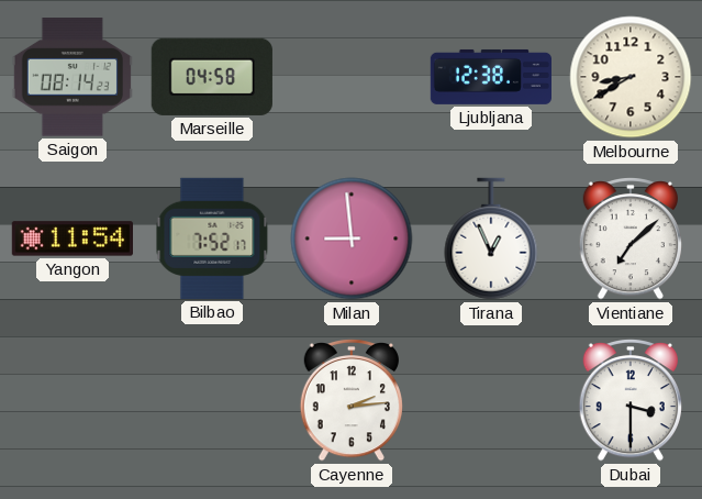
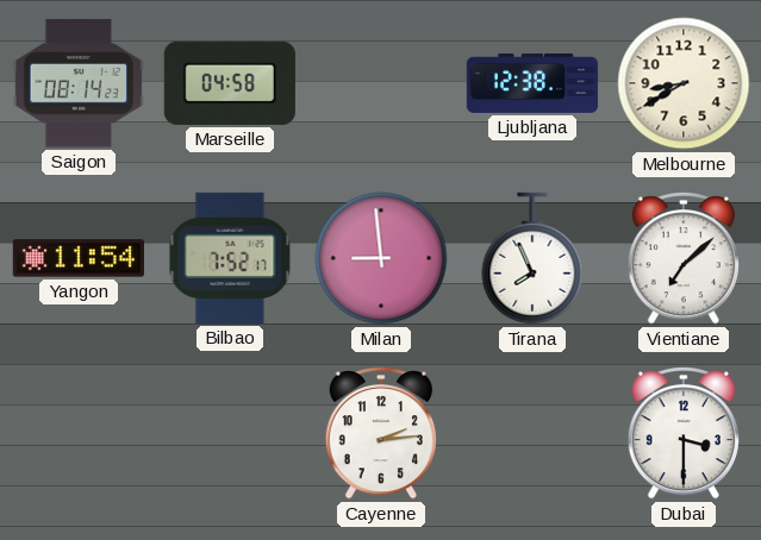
Tirana: 12:56 -> 7:56
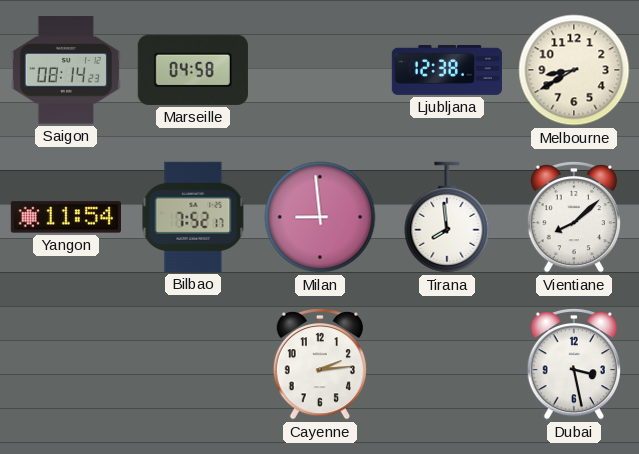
Tirana: 7:56 -> 7:59
Vientiane: 7:08 -> 8:08
Dubai: 3:30 -> 3:28
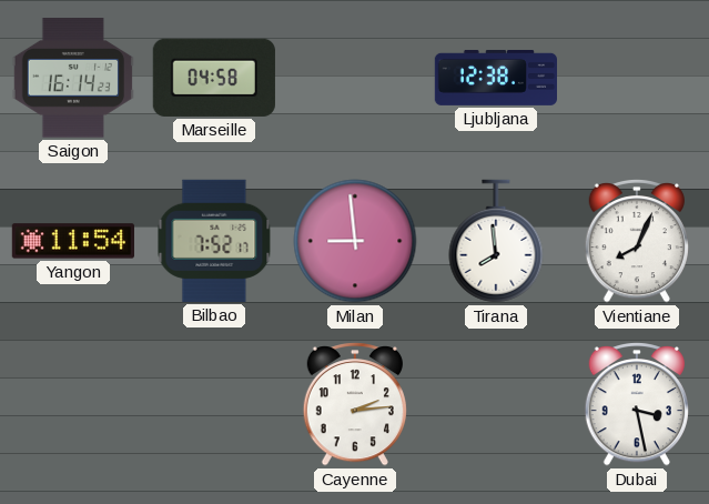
Saigon: 08:14 -> 16:14
Melbourne: 8:40 -> none
Vientiane: 8:08 -> 8:04
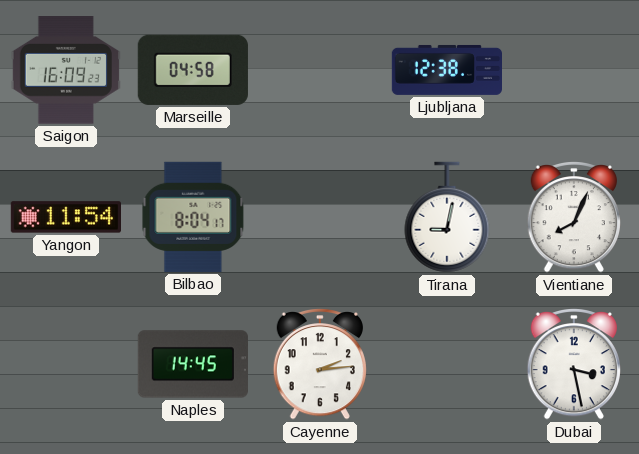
Saigon: 16:14 -> 16:09
Bilbao: 7:52 -> 8:04
Milan: 8:59 -> none
Tirana: 7:59 -> 9:02
Naples: none -> 14:45
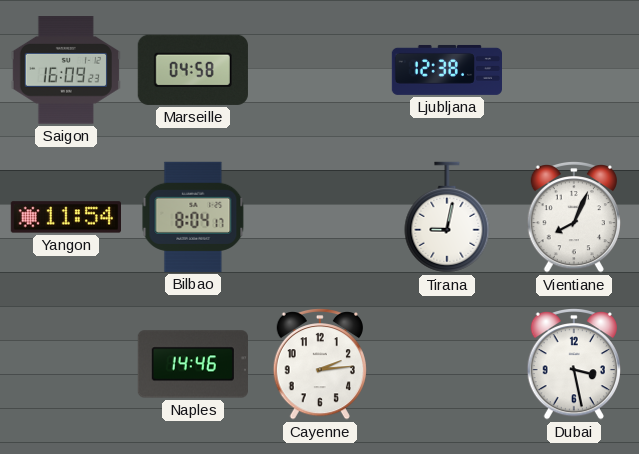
Naples: 14:45 -> 14:46
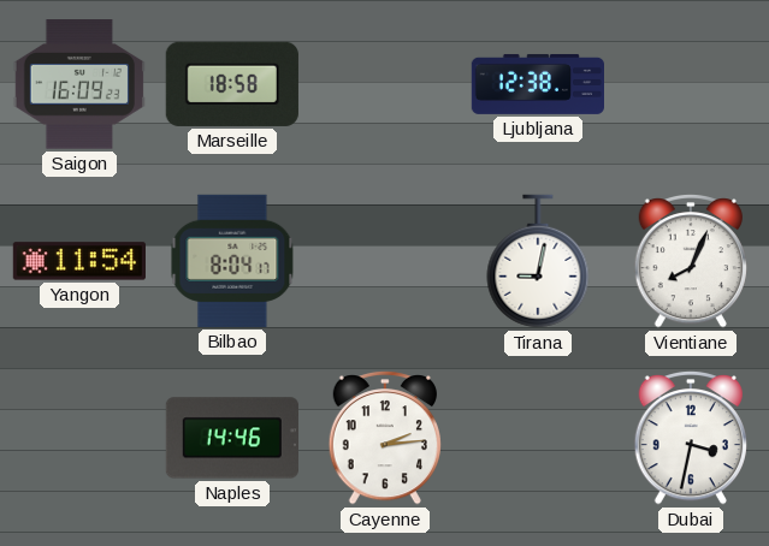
Marseille: 04:58 -> 18:58
Dubai: 3:28 -> 3:32
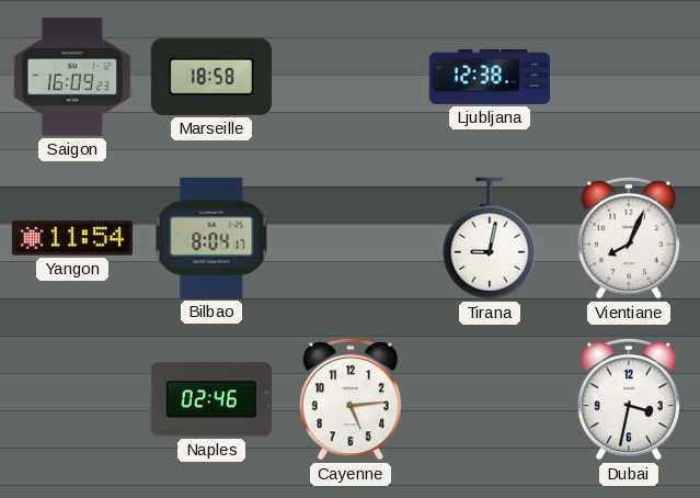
Naples: 14:46 -> 02:46
Cayenne: 2:14 -> 5:14
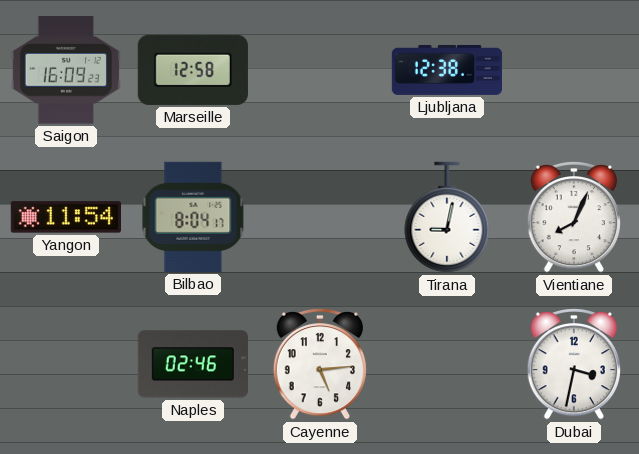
Marseille: 18:58 -> 12:58
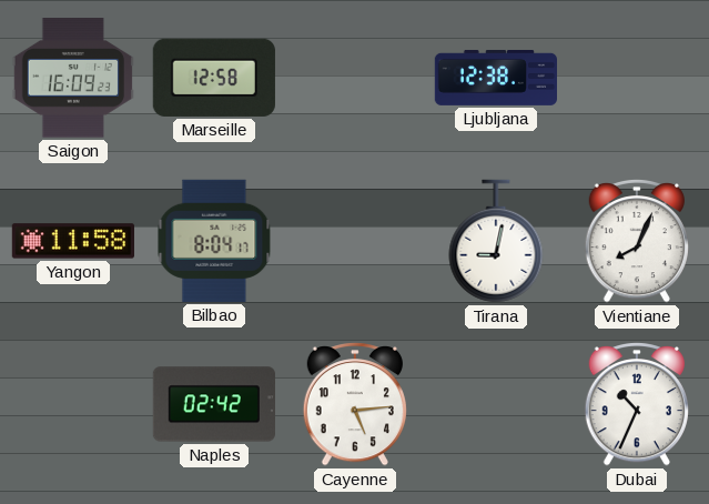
Yangon: 11:54 -> 11:58
Naples: 02:46 -> 02:42
Dubai: 3:32 -> 10:34
